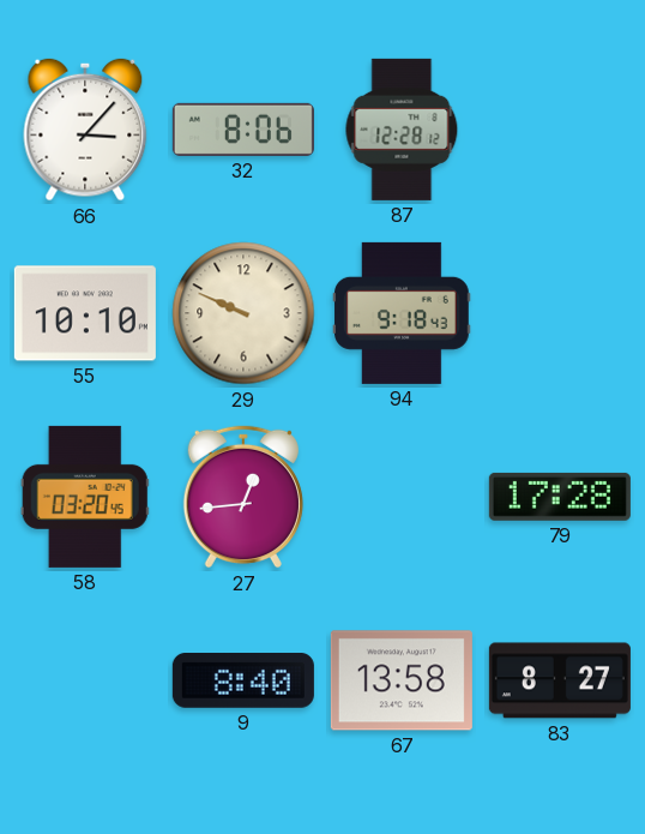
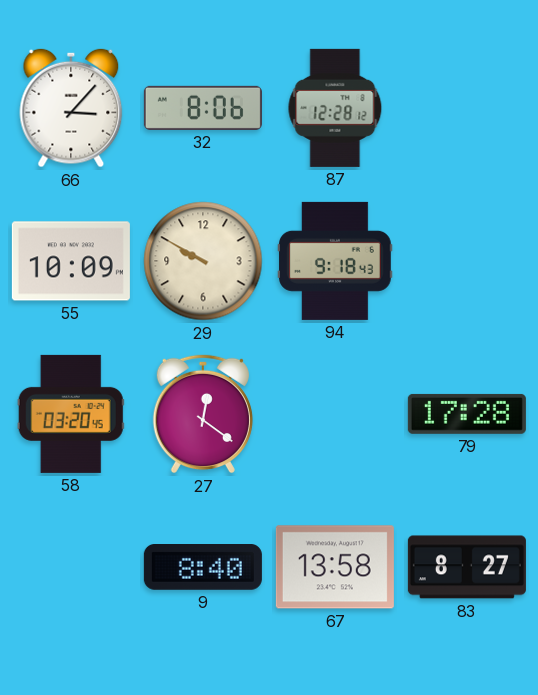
55: 10:10 -> 10:09
29: 9:49 -> 9:50
27: 12:44 -> 12:21
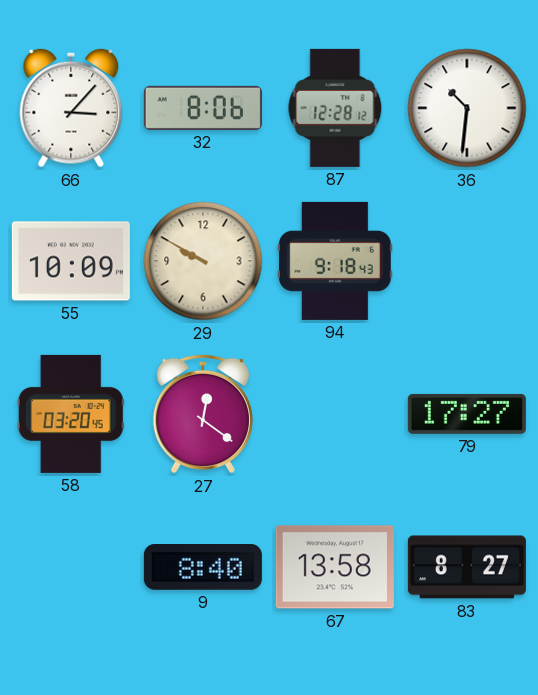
36: none -> 10:31
79: 17:28 -> 17:27
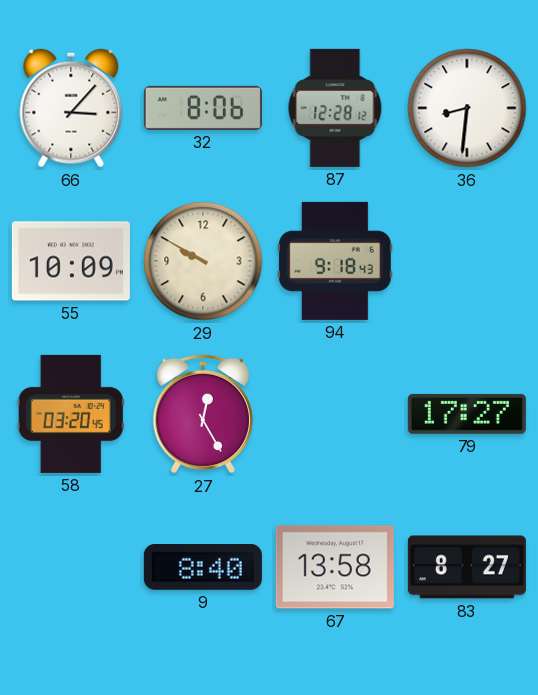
36: 10:31 -> 8:31
27: 12:21 -> 12:25
